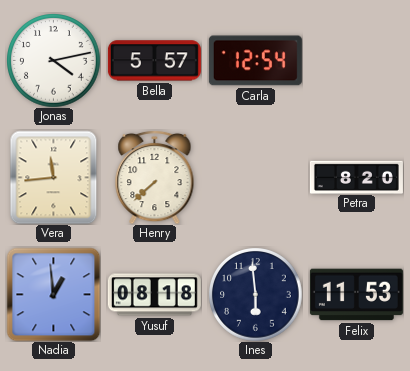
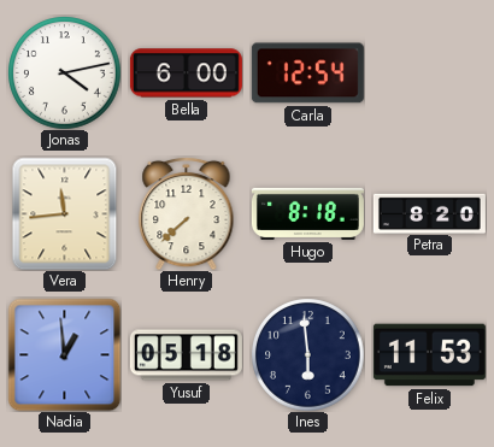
Bella: 5:57 -> 6:00
Hugo: none -> 8:18
Yusuf: 08:18 -> 05:18
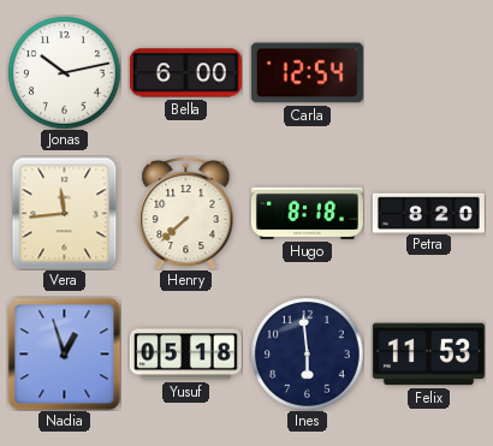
Jonas: 4:13 -> 10:13
Nadia: 12:59 -> 12:57
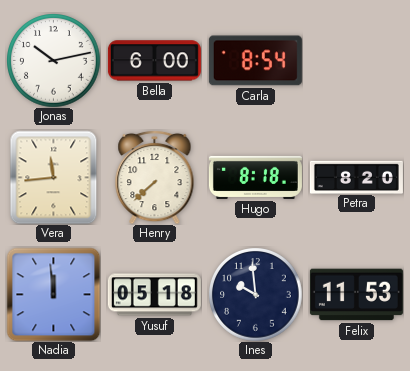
Carla: 12:54 -> 8:54
Nadia: 12:57 -> 11:59
Ines: 5:59 -> 9:59
